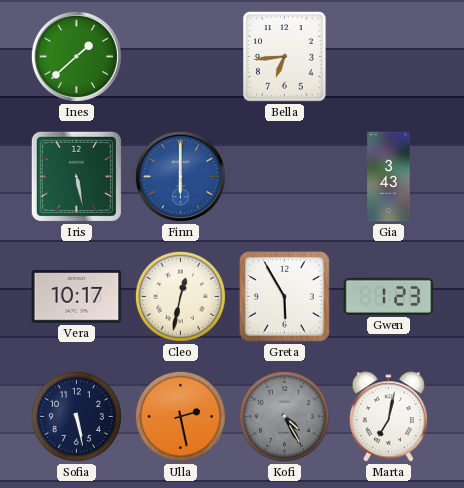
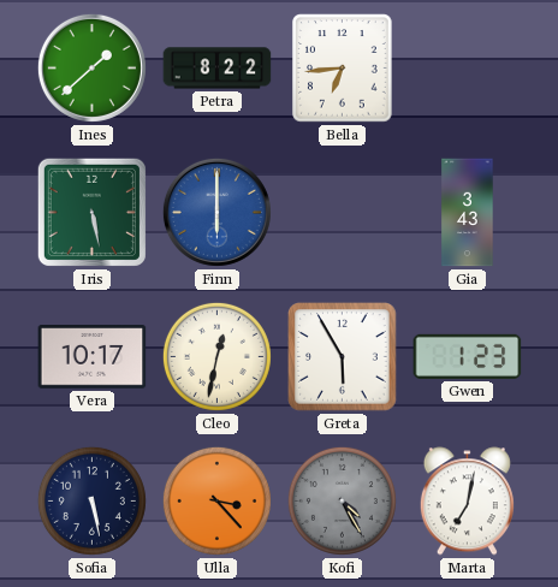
Petra: none -> 8:22
Ulla: 2:28 -> 3:23
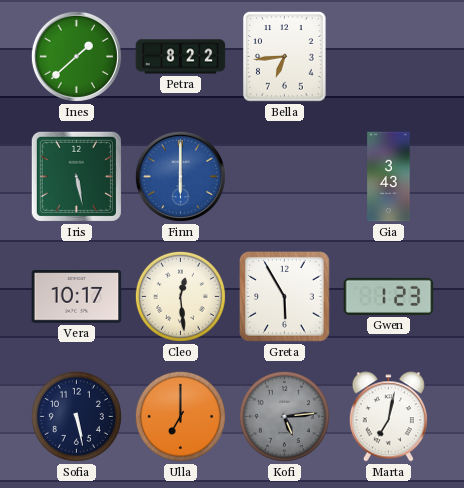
Cleo: 12:32 -> 12:29
Ulla: 3:23 -> 7:00
Kofi: 4:25 -> 5:14
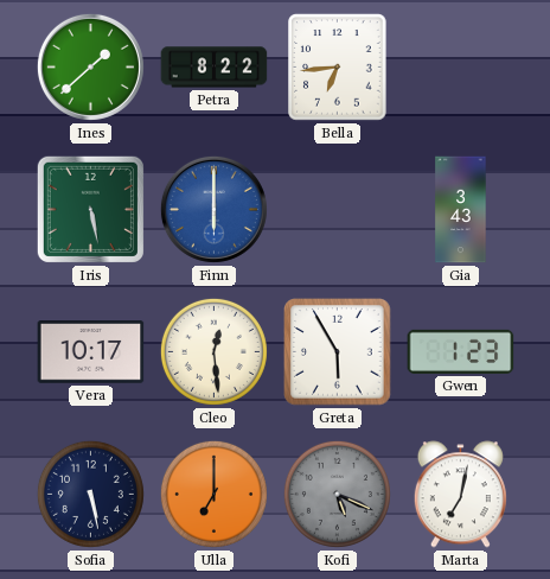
Kofi: 5:14 -> 5:19
